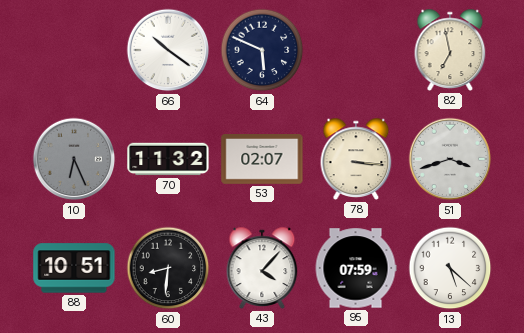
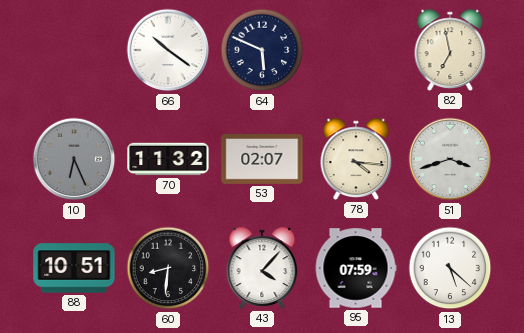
78: 3:16 -> 4:16
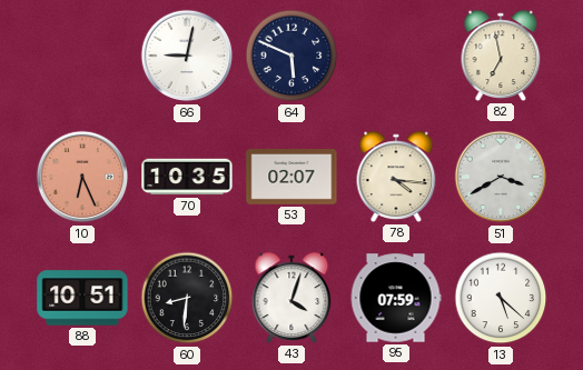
66: 10:21 -> 9:02
10 dial: grey -> salmon
70: 11:32 -> 10:35
51: 3:42 -> 3:40
43: 4:07 -> 4:03
